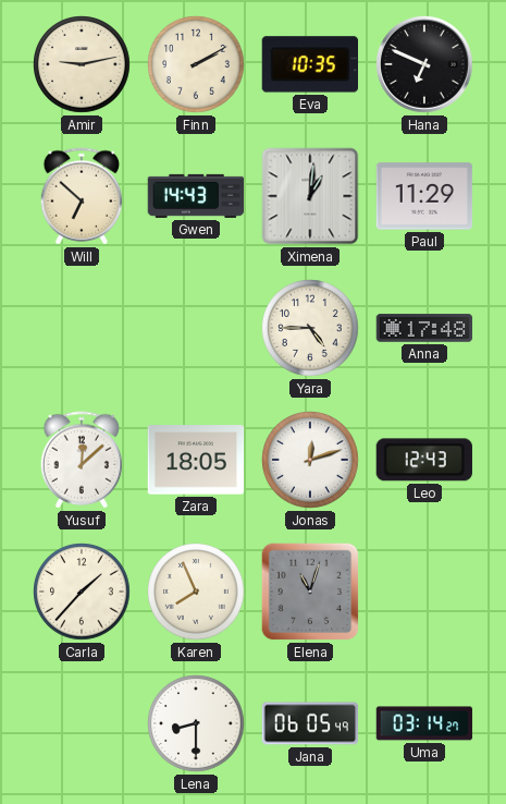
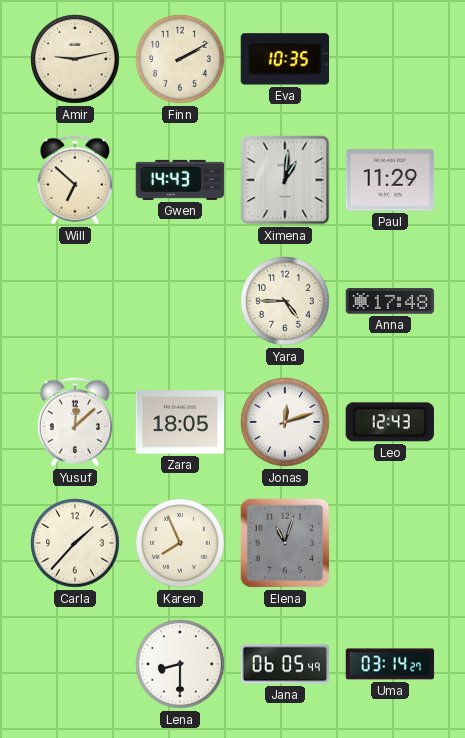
Hana: 6:49 -> none
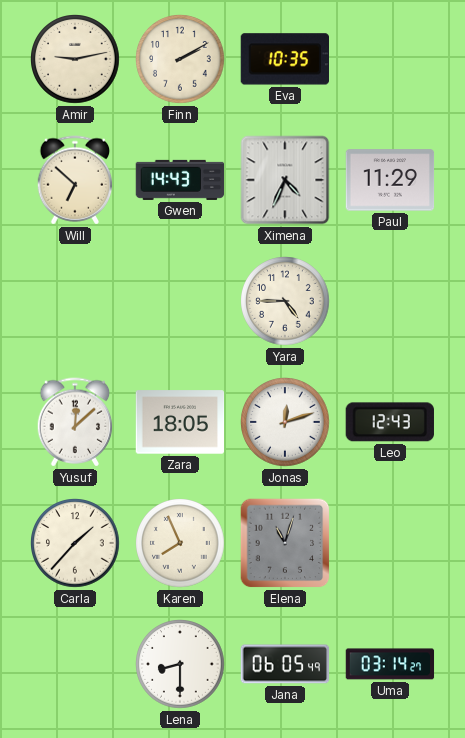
Ximena: 1:01 -> 4:34
Anna: 17:48 -> none
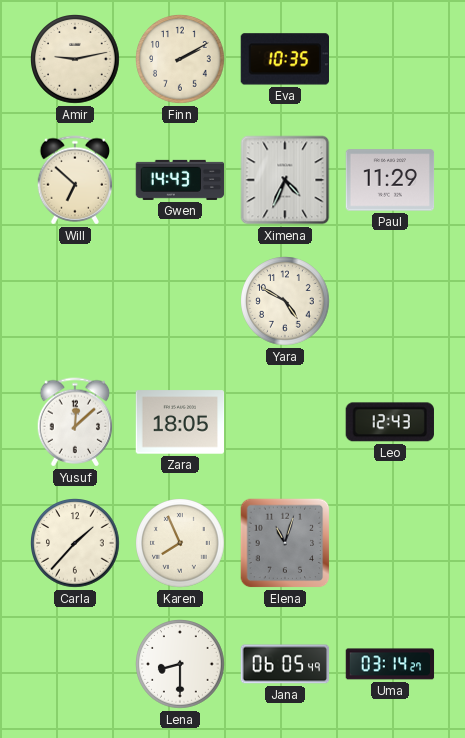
Yara: 4:45 -> 4:50
Jonas: 12:12 -> none
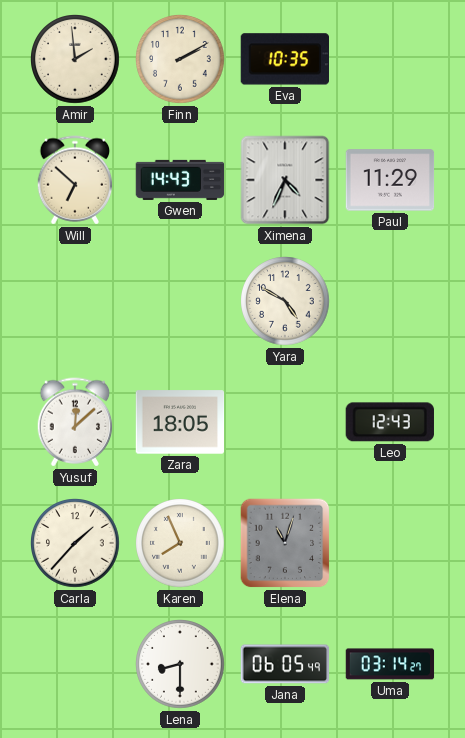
Amir: 9:13 -> 1:59
